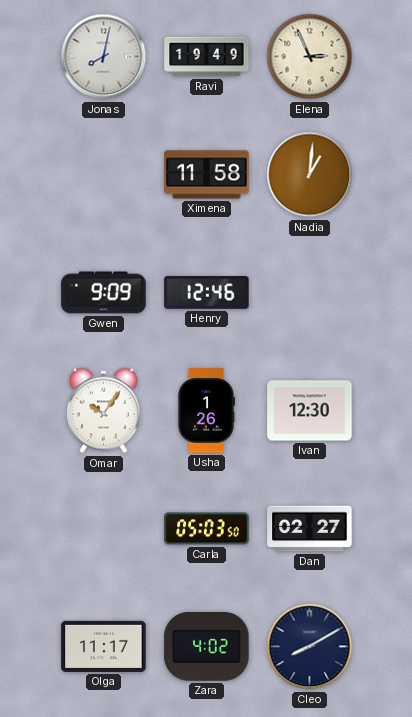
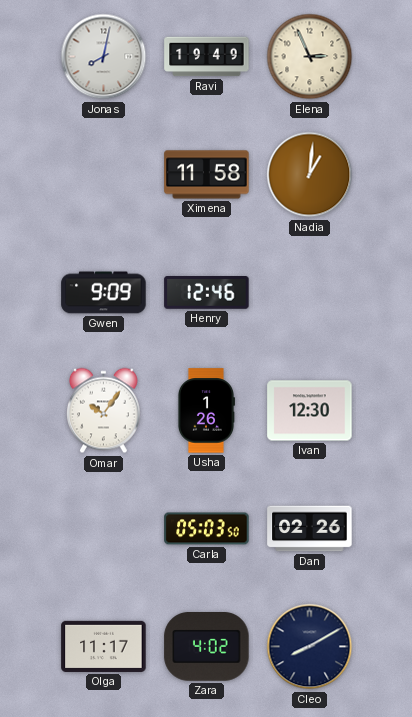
Dan: 02:27 -> 02:26
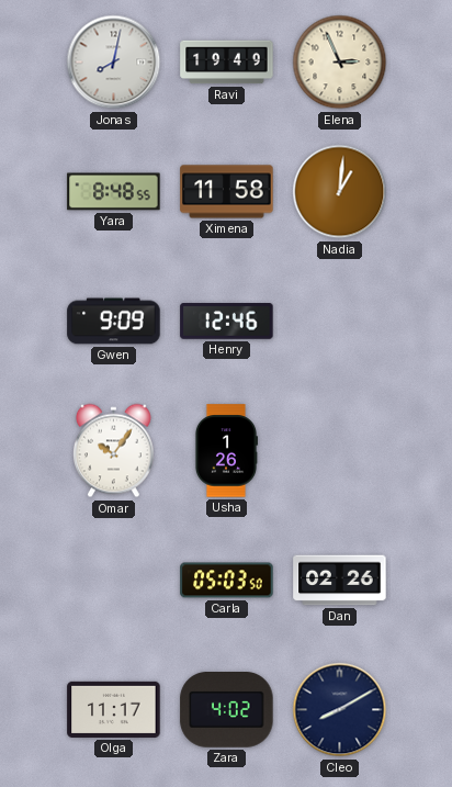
Yara: none -> 8:48
Ivan: 12:30 -> none
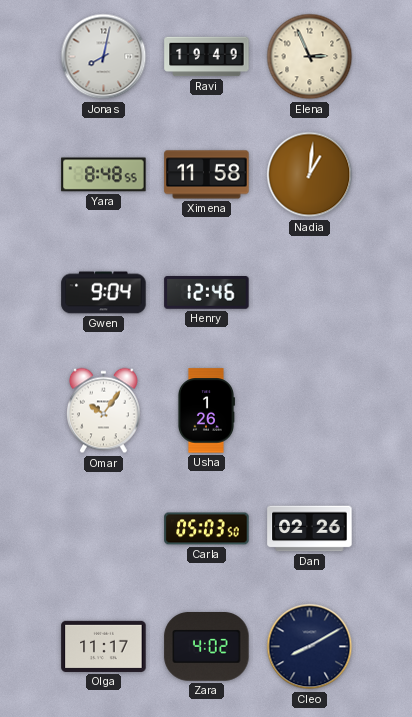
Gwen: 9:09 -> 9:04
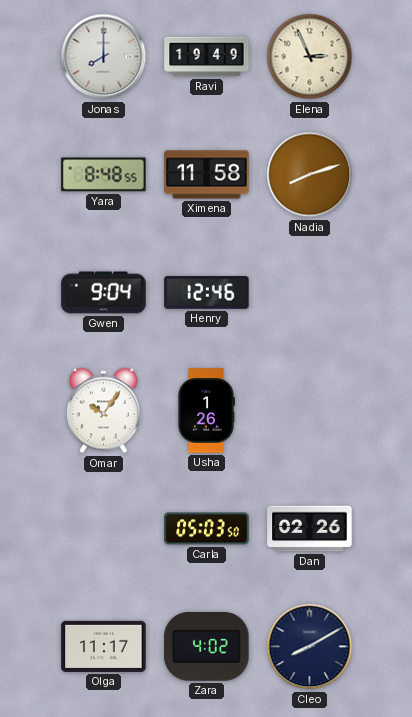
Jonas: 8:02 -> 8:00
Nadia: 1:01 -> 8:12
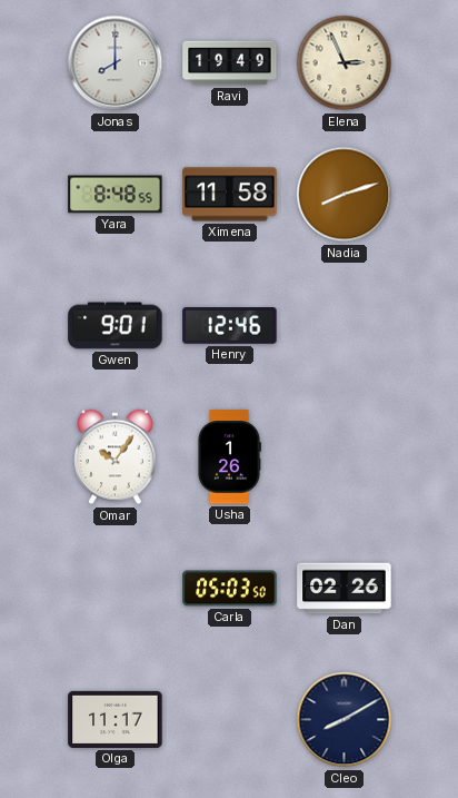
Gwen: 9:04 -> 9:01
Zara: 4:02 -> none
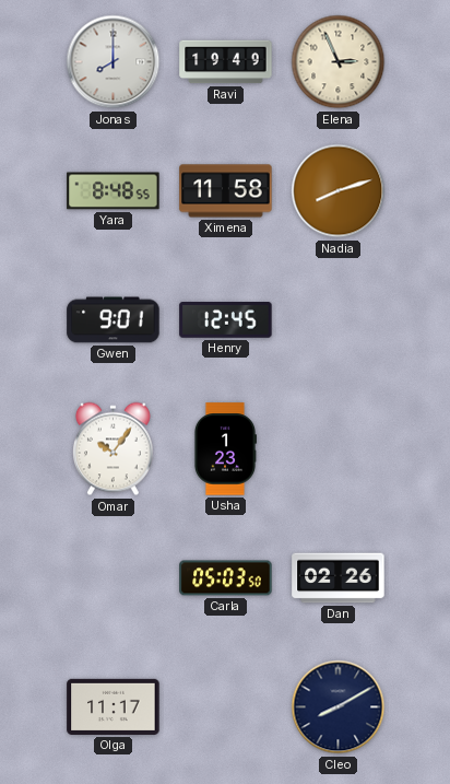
Henry: 12:46 -> 12:45
Usha: 1:26 -> 1:23
